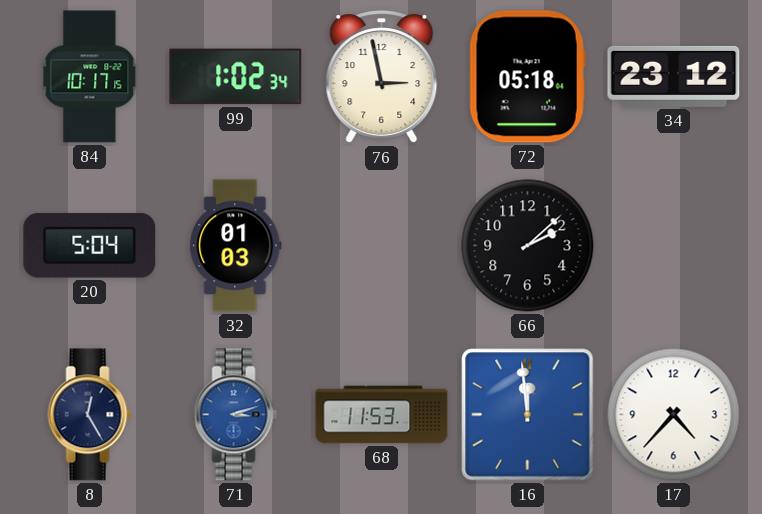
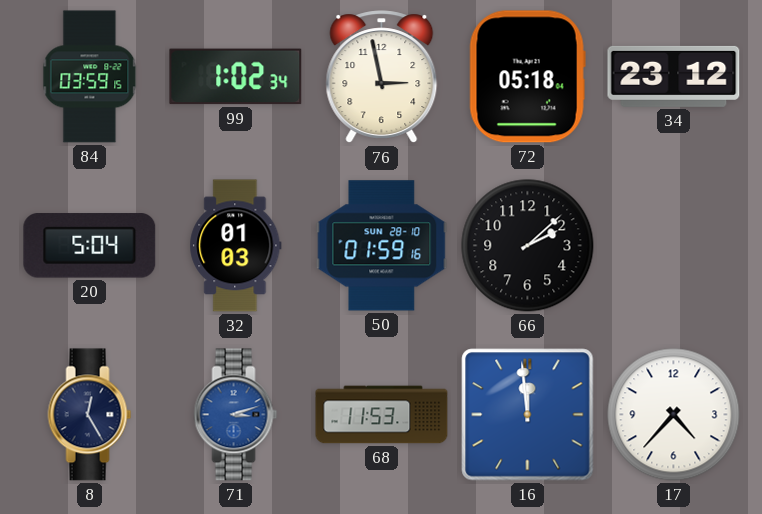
84: 10:17 -> 03:59
50: none -> 01:59
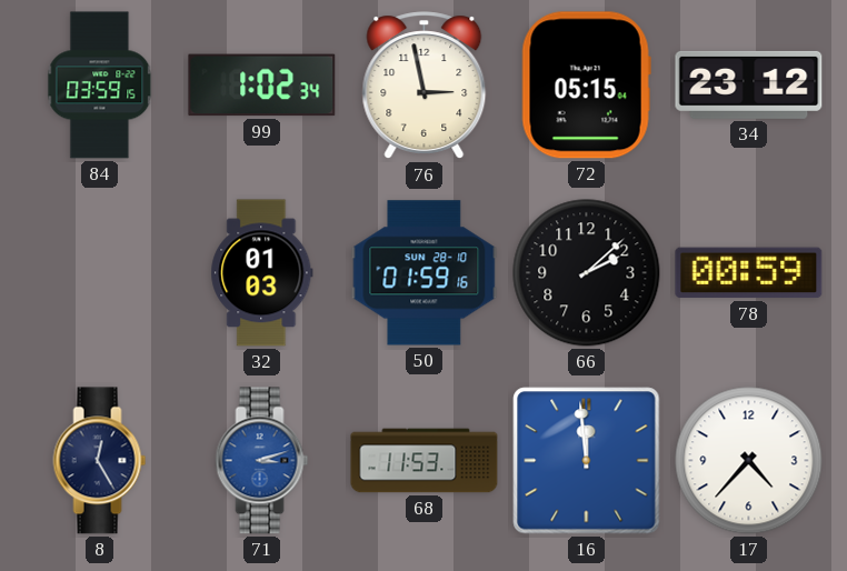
72: 05:18 -> 05:15
20: 5:04 -> none
78: none -> 00:59
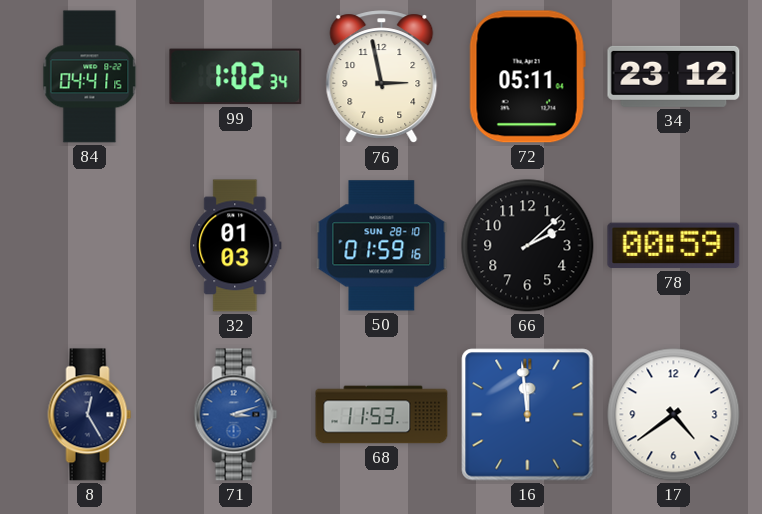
84: 03:59 -> 04:41
72: 05:15 -> 05:11
17: 4:37 -> 4:39
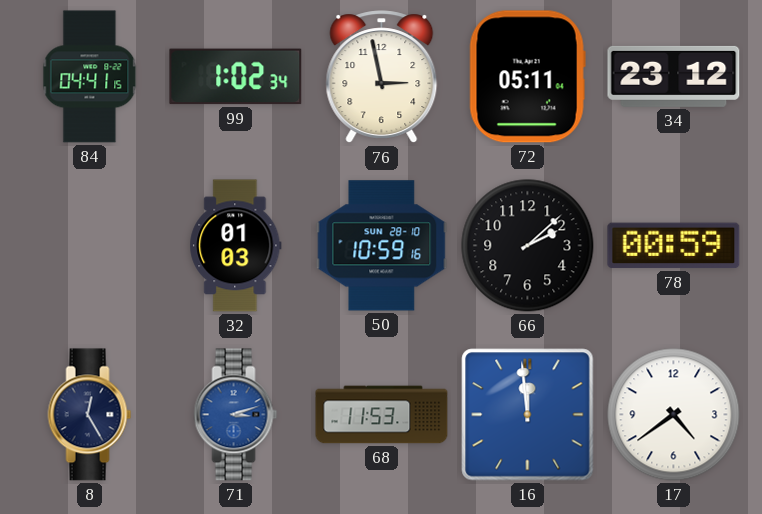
50: 01:59 -> 10:59
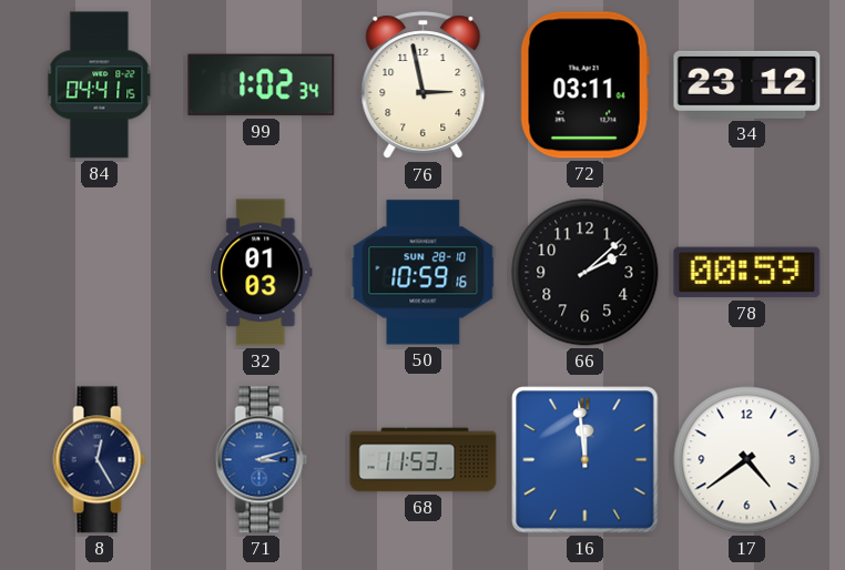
72: 05:11 -> 03:11
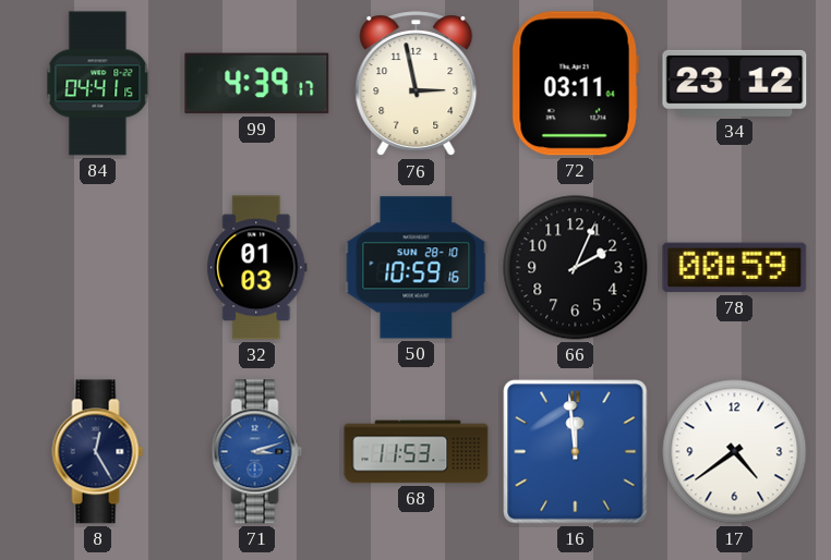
99: 1:02 -> 4:39
66: 2:08 -> 2:04
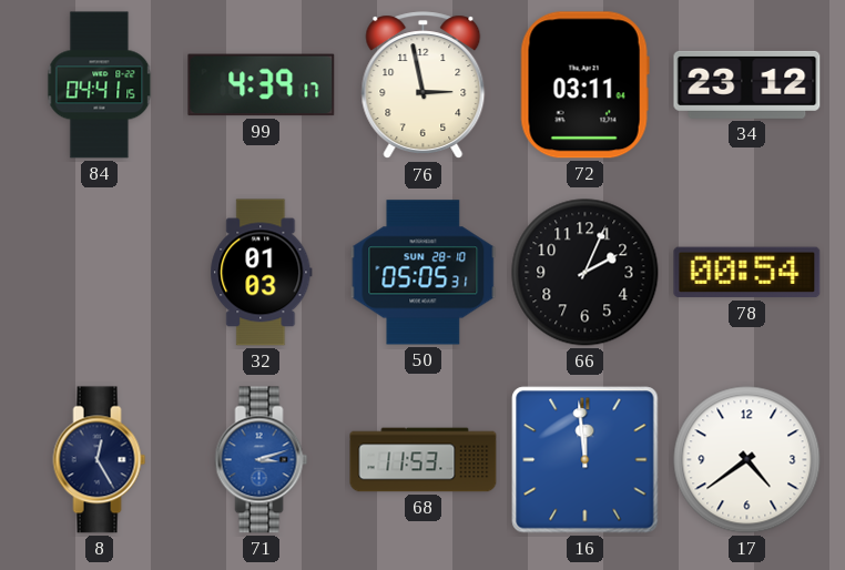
50: 10:59 -> 05:05
78: 00:59 -> 00:54
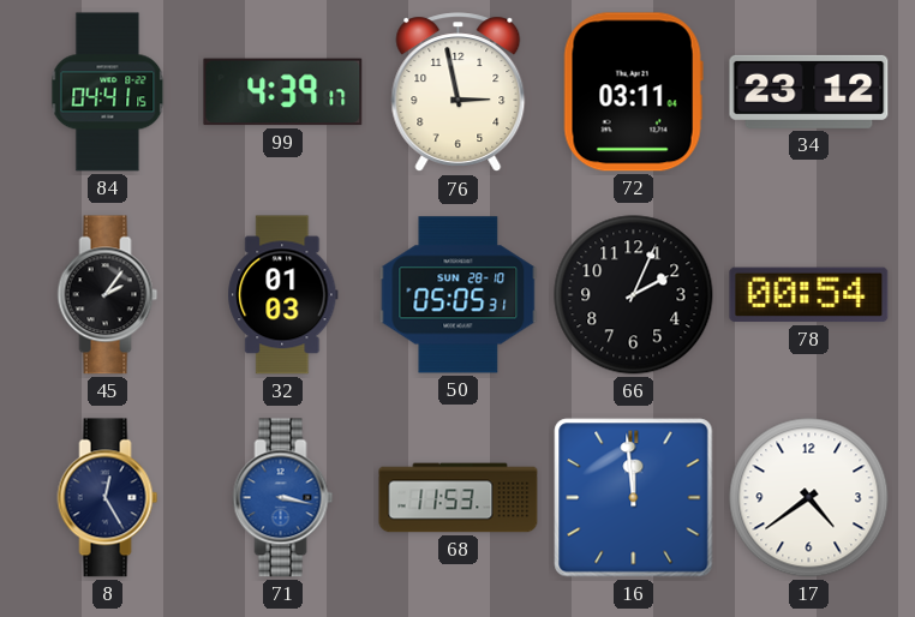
45: none -> 2:06
71: 3:12 -> 3:17
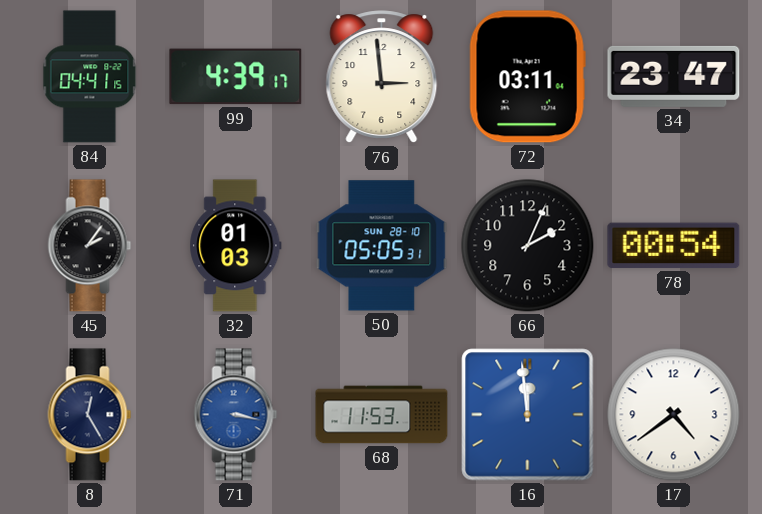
76: 2:58 -> 2:59
34: 23:12 -> 23:47
